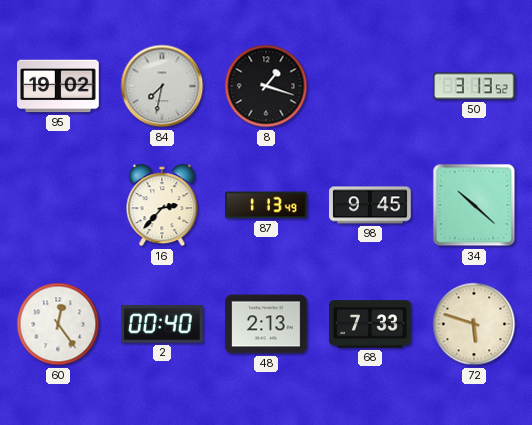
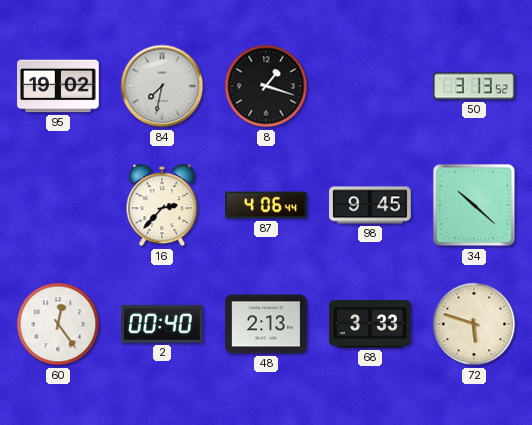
87: 1:13 -> 4:06
68: 7:33 -> 3:33
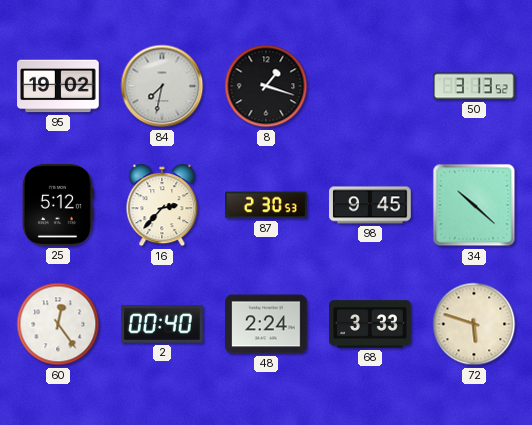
25: none -> 5:12
87: 4:06 -> 2:30
48: 2:13 -> 2:24
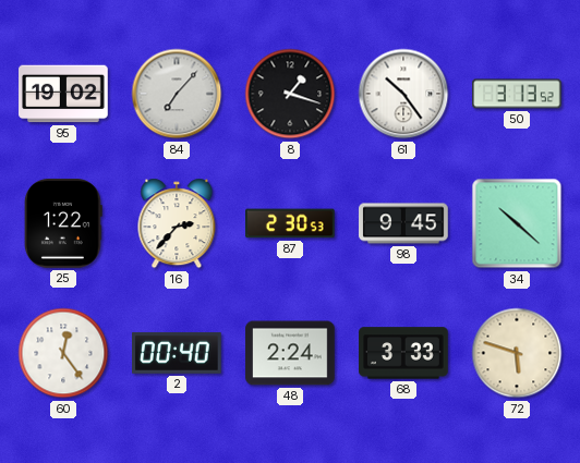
84: 7:32 -> 7:07
61: none -> 10:24
25: 5:12 -> 1:22
